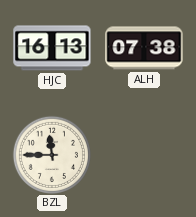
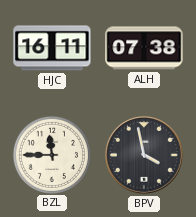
HJC: 16:13 -> 16:11
BPV: none -> 3:58
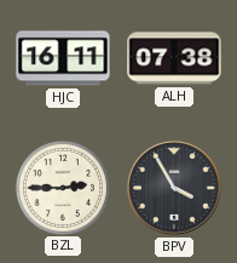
BZL: 11:45 -> 2:45
BPV: 3:58 -> 3:55
